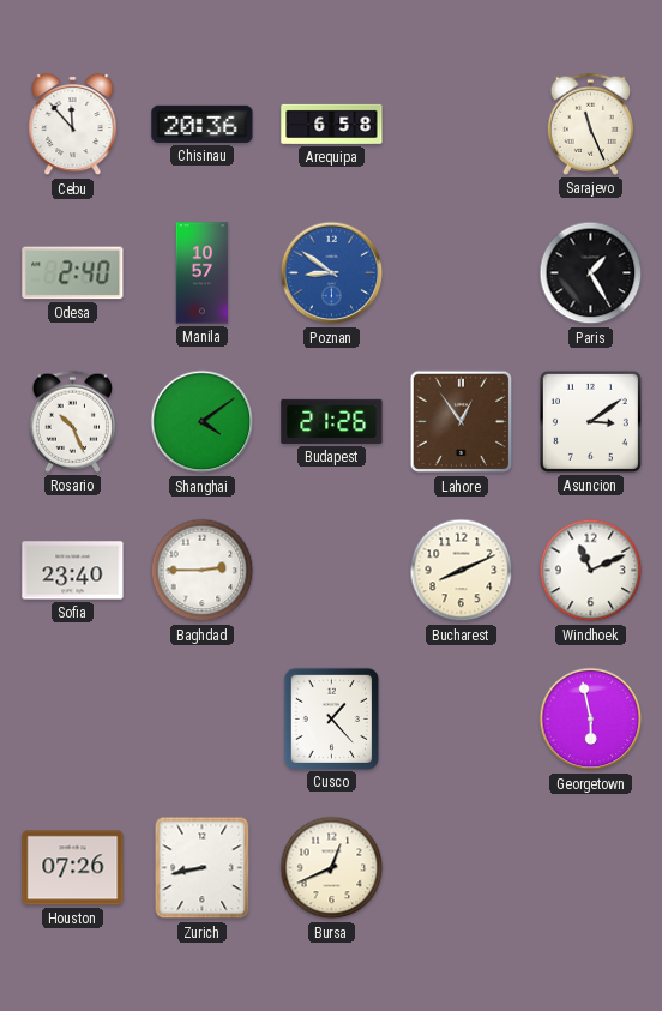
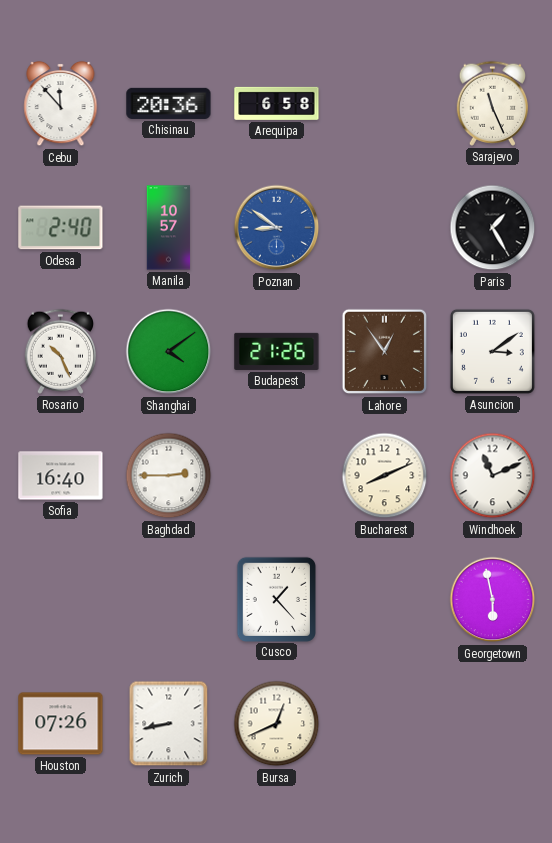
Sofia: 23:40 -> 16:40
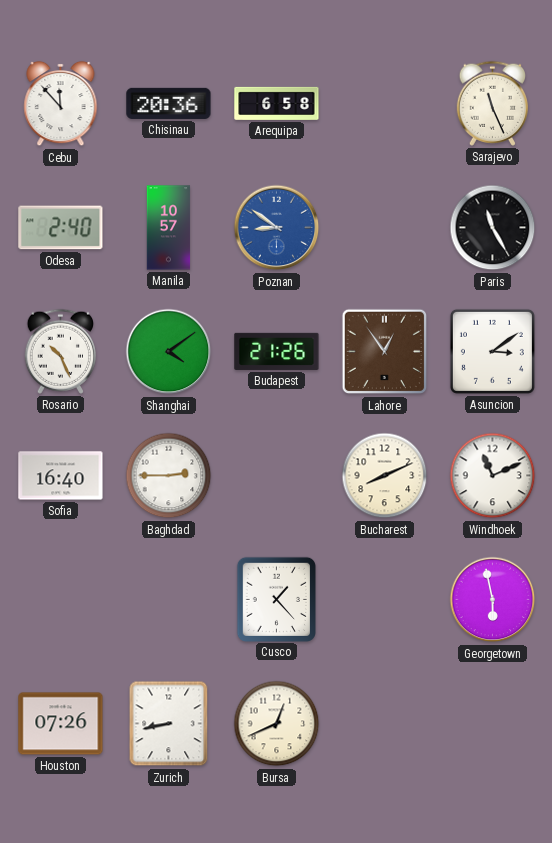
Paris: 1:25 -> 11:25
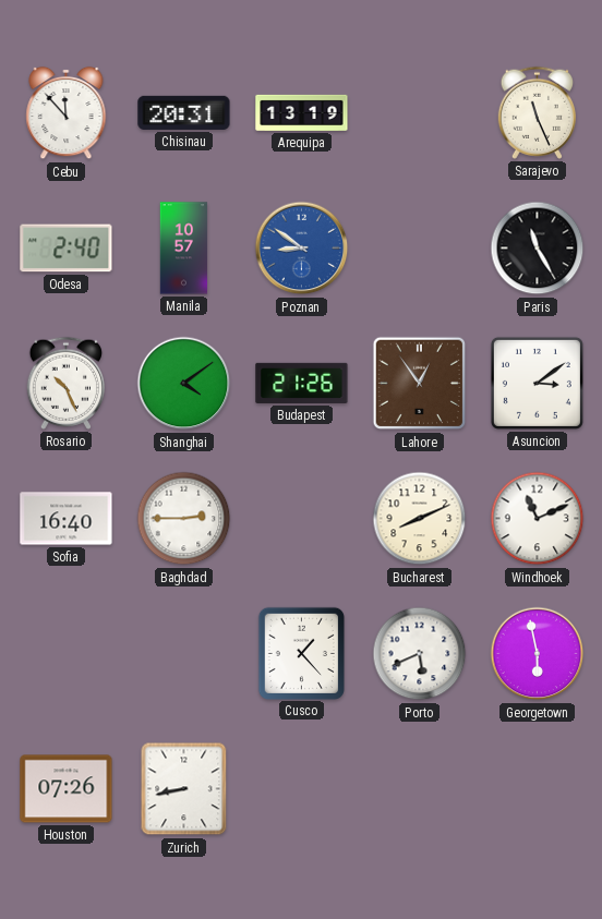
Chisinau: 20:36 -> 20:31
Arequipa: 6:58 -> 13:19
Porto: none -> 5:41
Bursa: 12:41 -> none
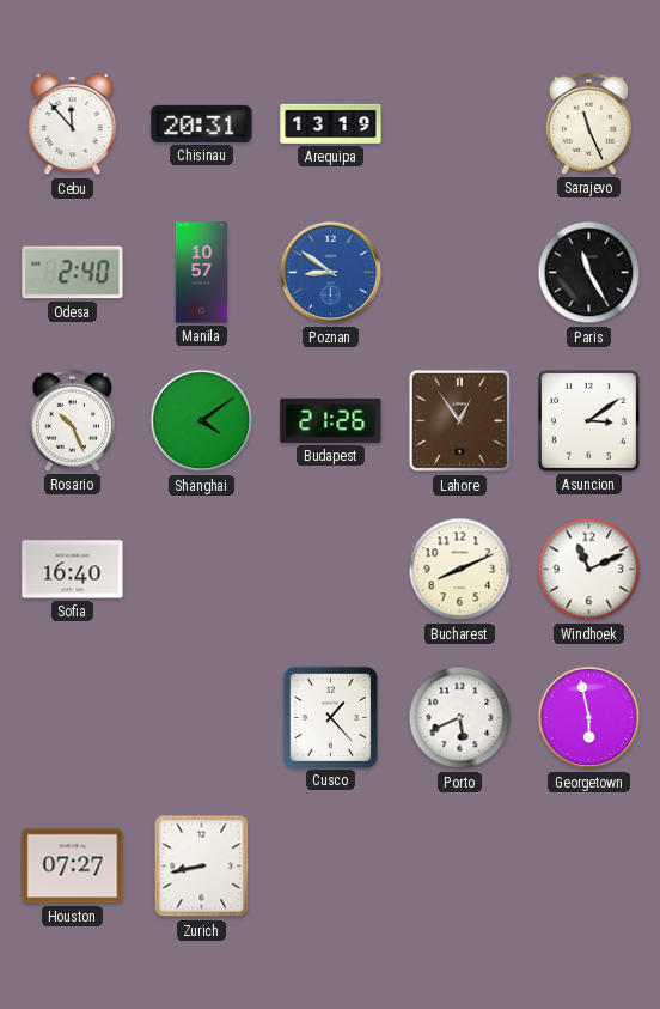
Baghdad: 2:45 -> none
Houston: 07:26 -> 07:27
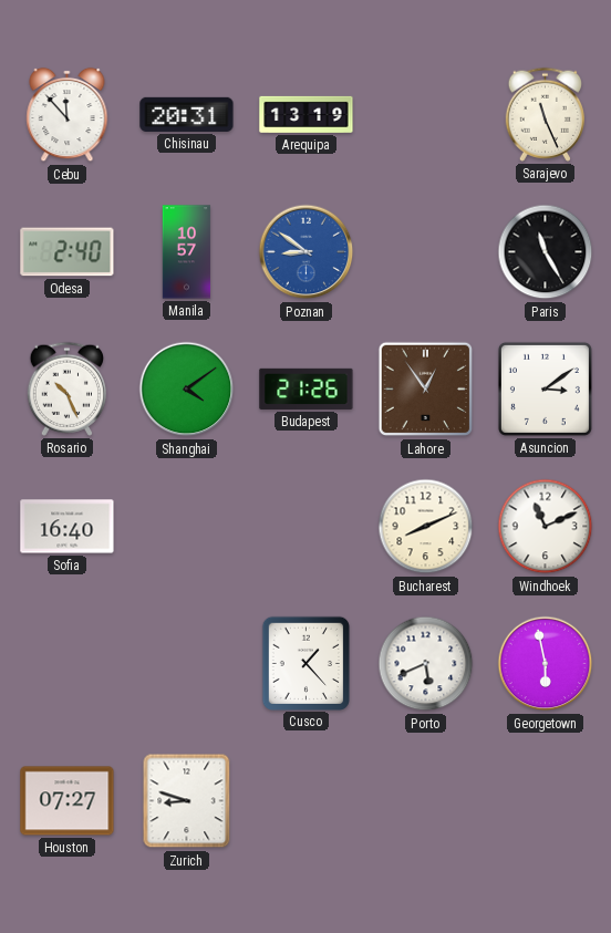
Zurich: 8:43 -> 8:48
